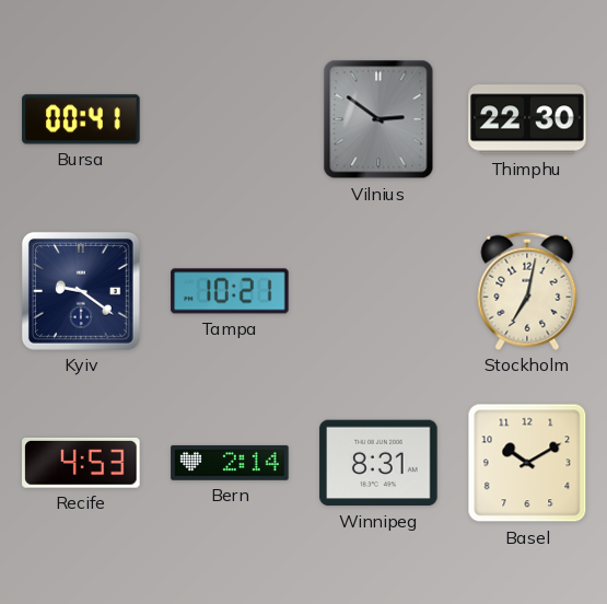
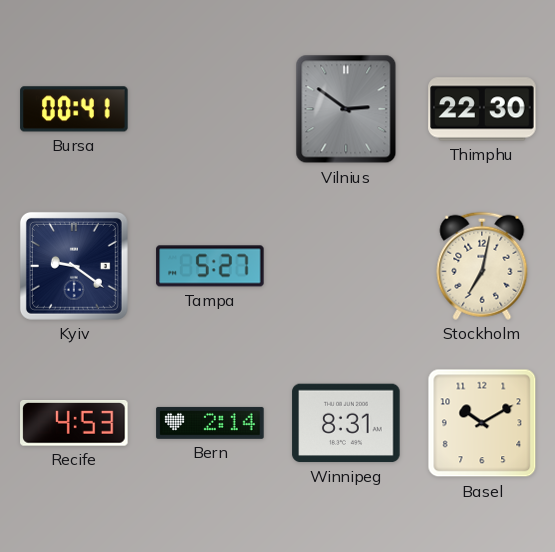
Tampa: 10:21 -> 5:27
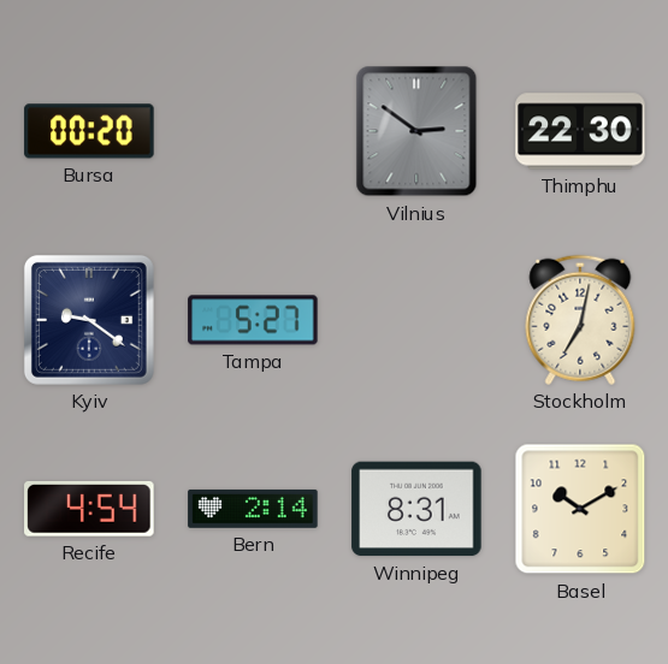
Bursa: 00:41 -> 00:20
Recife: 4:53 -> 4:54
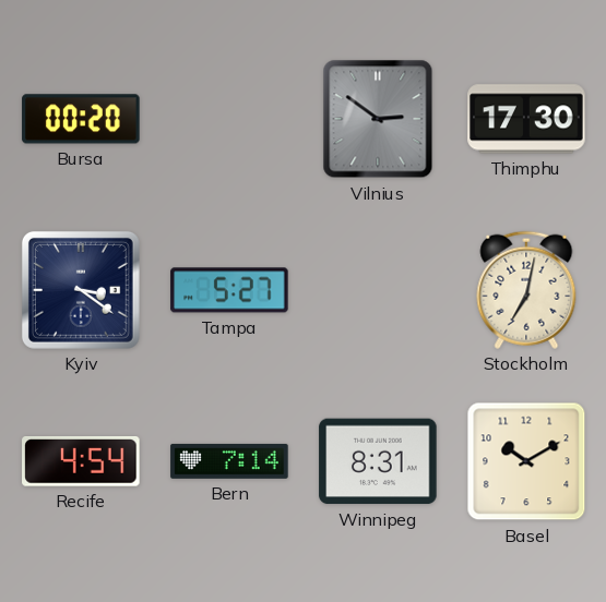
Thimphu: 22:30 -> 17:30
Kyiv: 9:21 -> 3:21
Bern: 2:14 -> 7:14
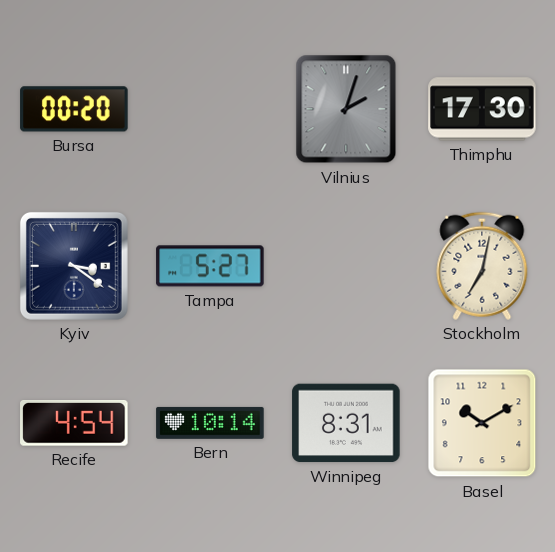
Vilnius: 2:51 -> 2:03
Bern: 7:14 -> 10:14
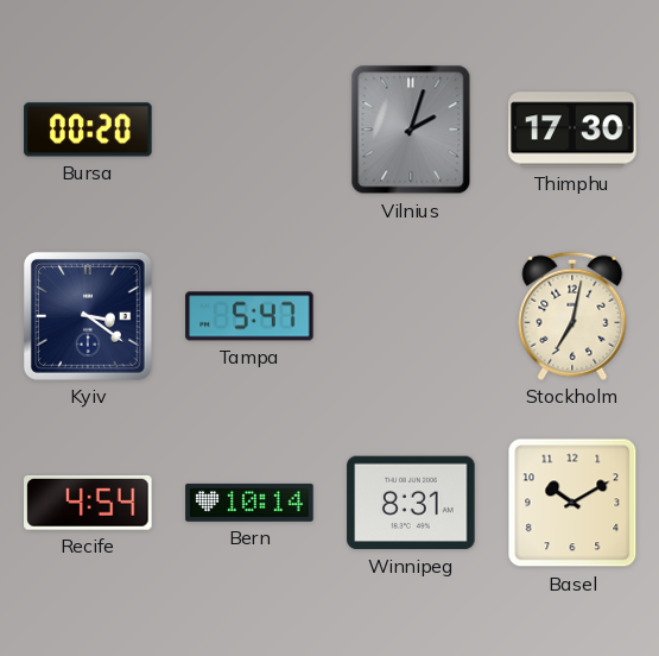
Tampa: 5:27 -> 5:47
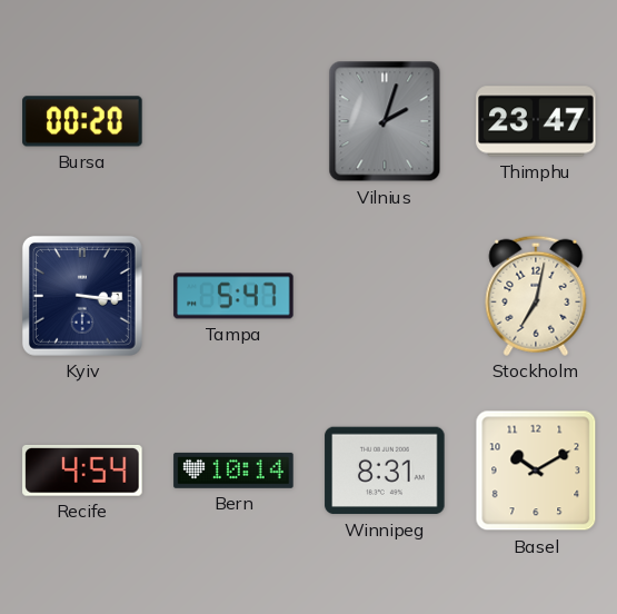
Thimphu: 17:30 -> 23:47
Kyiv: 3:21 -> 3:16
